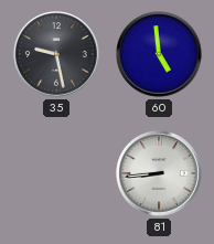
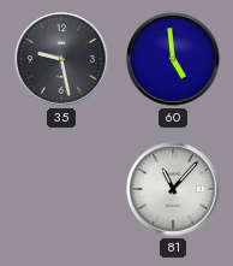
81: 8:44 -> 11:07
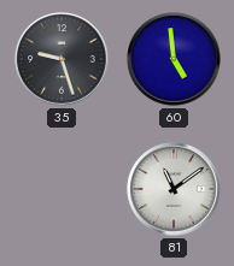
35: 9:28 -> 9:27
81: 11:07 -> 11:09
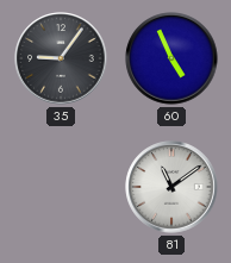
35: 9:27 -> 9:06
60: 4:59 -> 4:56
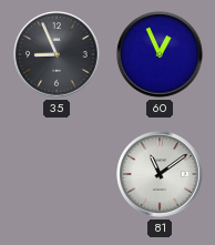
35: 9:06 -> 8:56
60: 4:56 -> 12:56
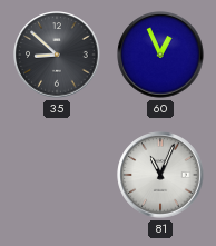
35: 8:56 -> 8:52
81: 11:09 -> 11:04
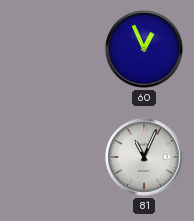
35: 8:52 -> none
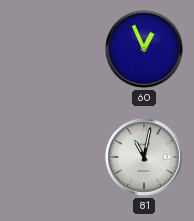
81: 11:04 -> 11:02
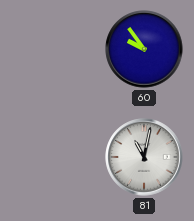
60: 12:56 -> 9:54
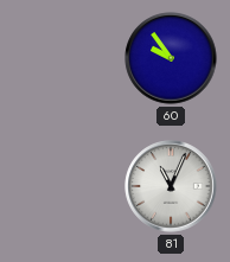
81: 11:02 -> 11:04
